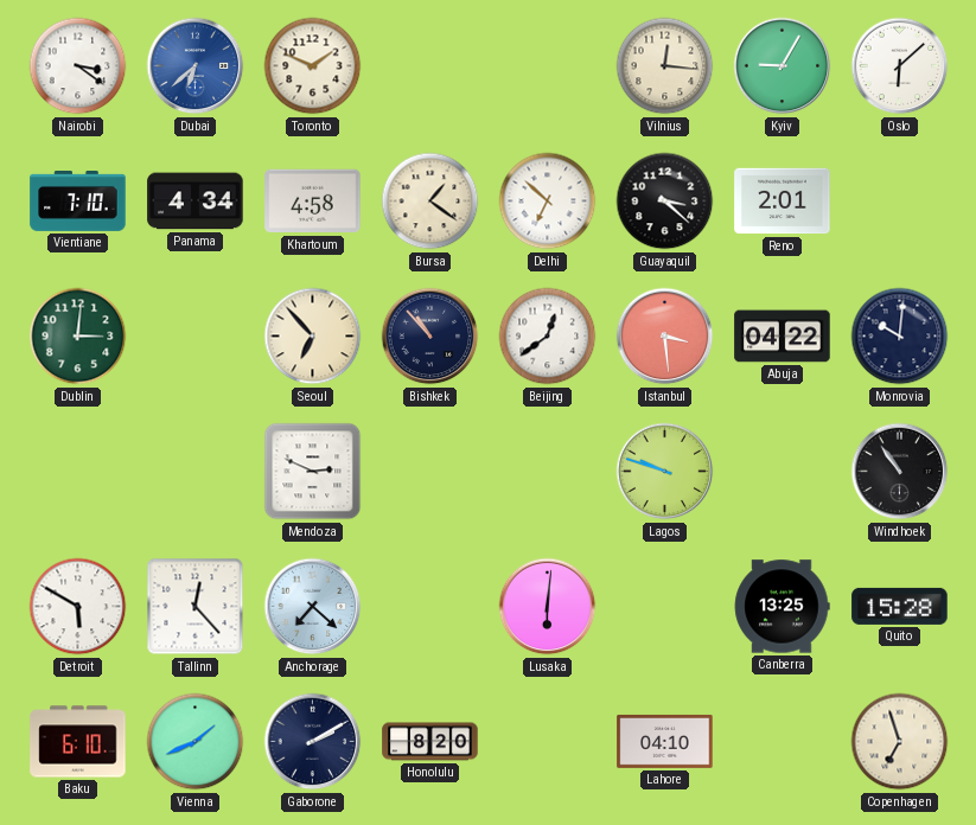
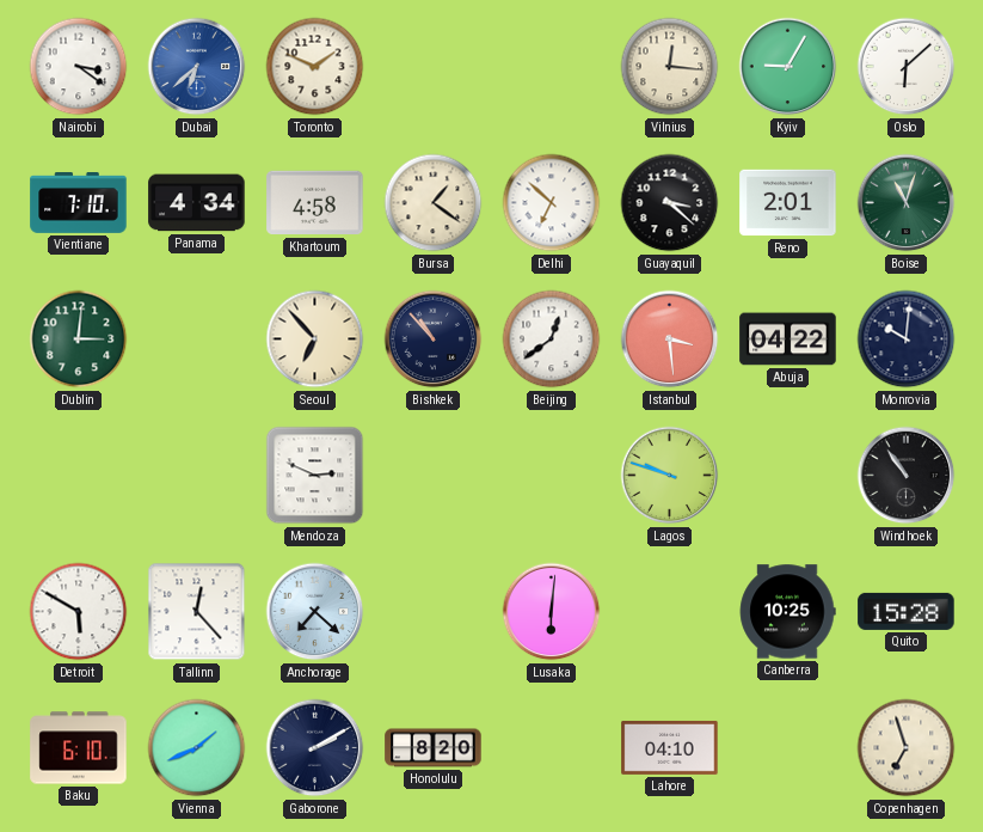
Boise: none -> 11:03
Canberra: 13:25 -> 10:25
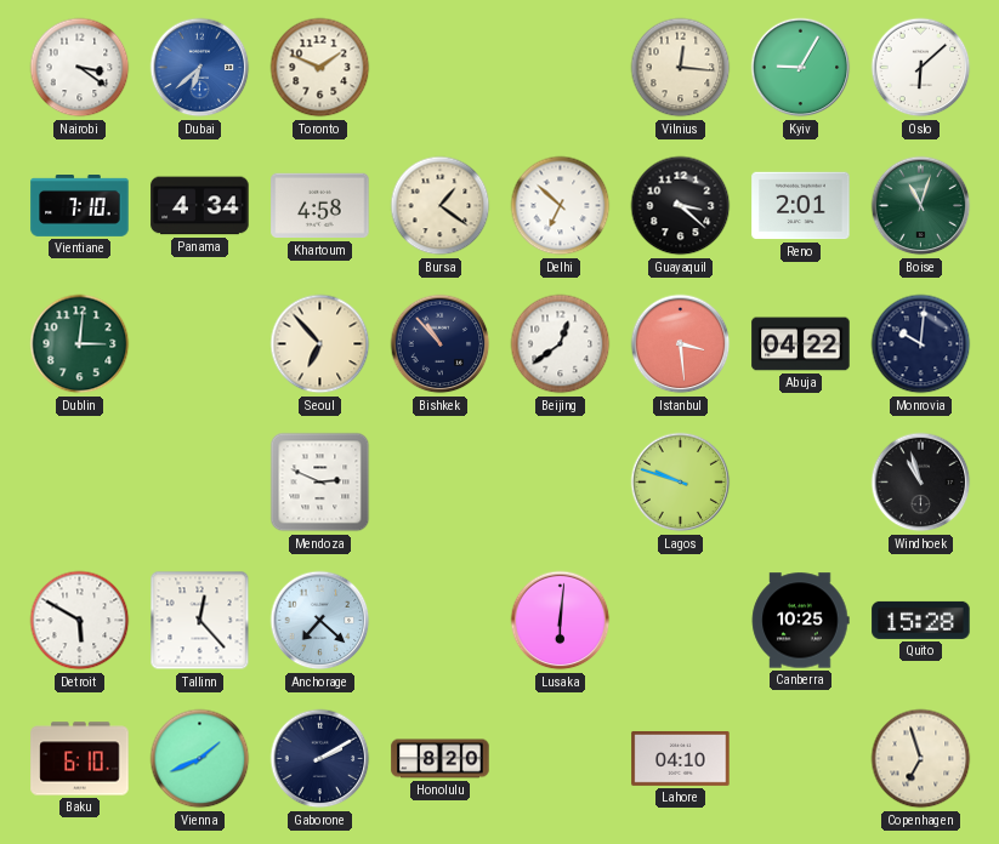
Windhoek: 10:54 -> 10:57
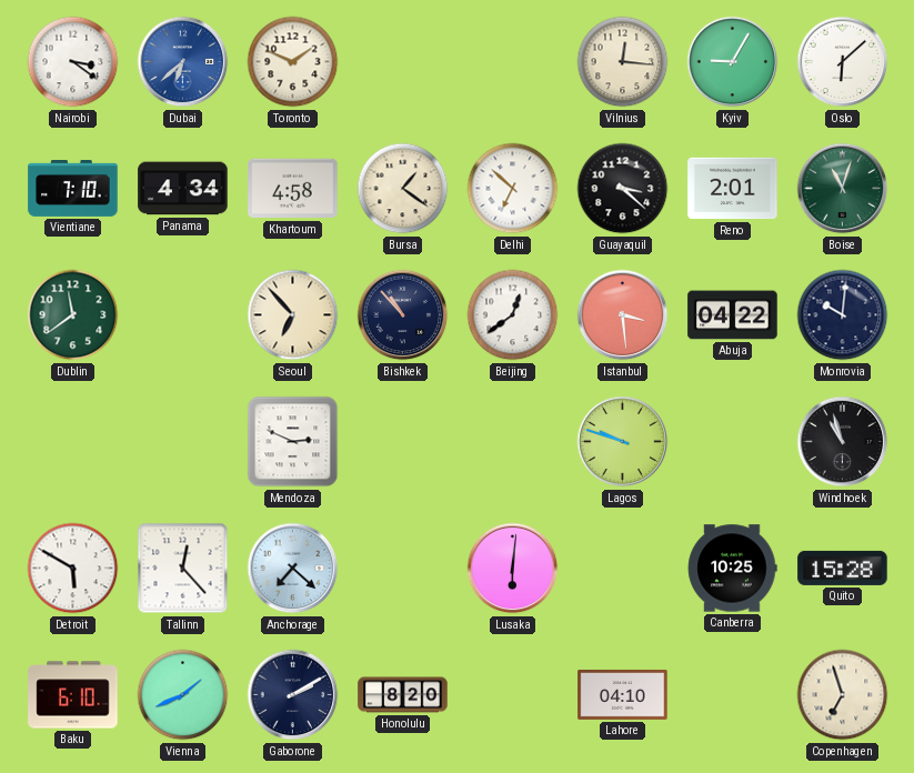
Dublin: 3:01 -> 11:39
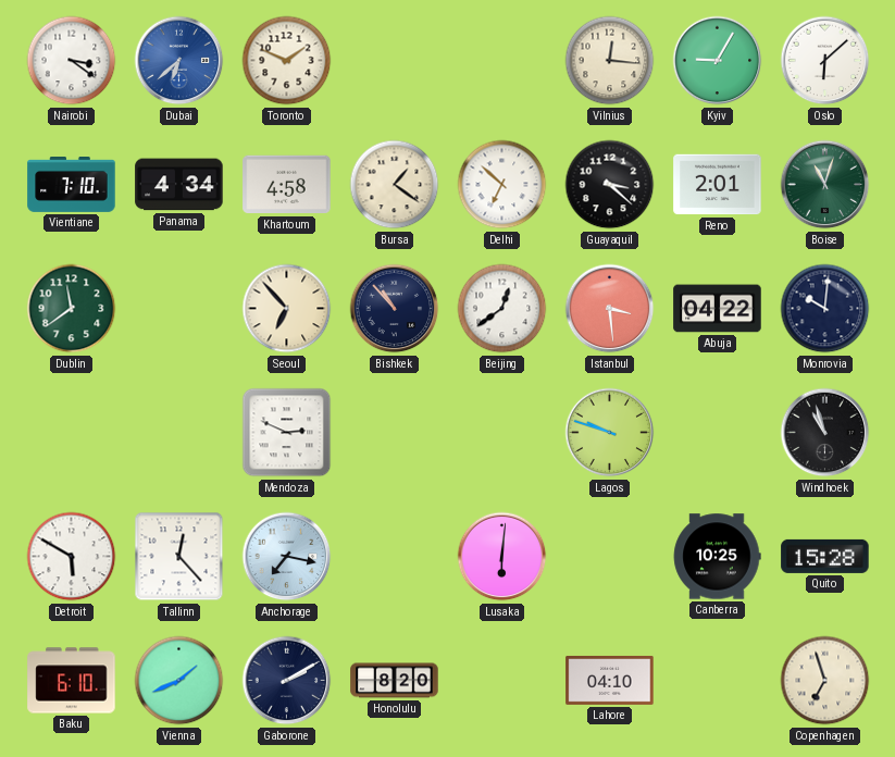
Anchorage: 7:22 -> 7:17
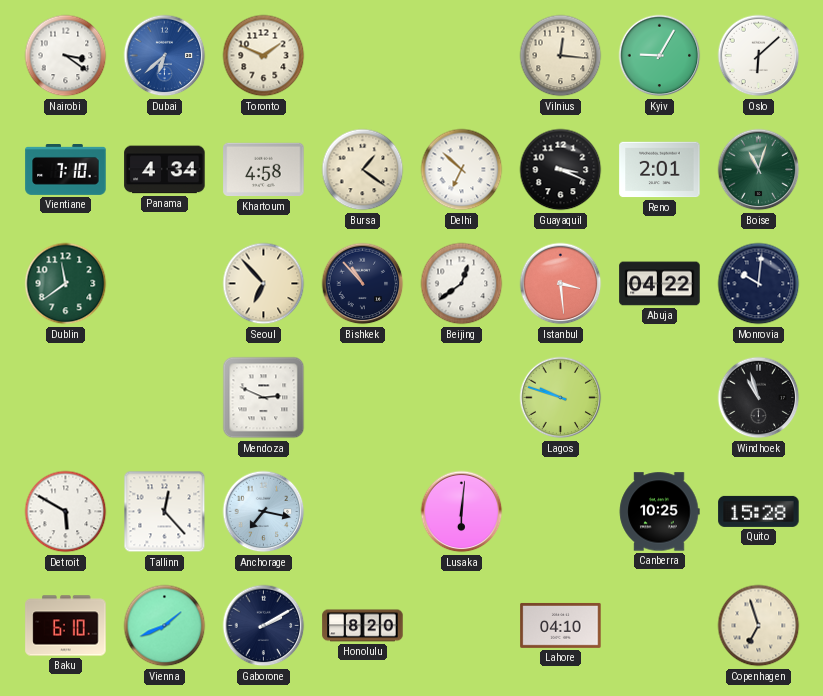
Guayaquil: 3:22 -> 3:19
